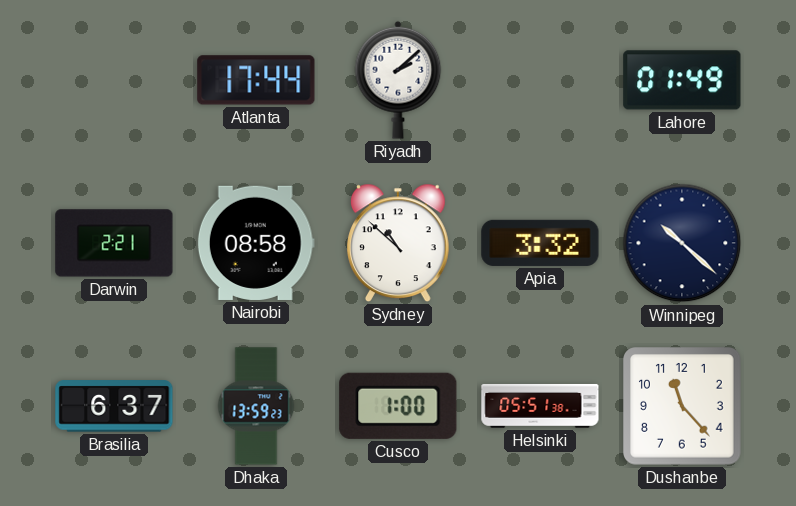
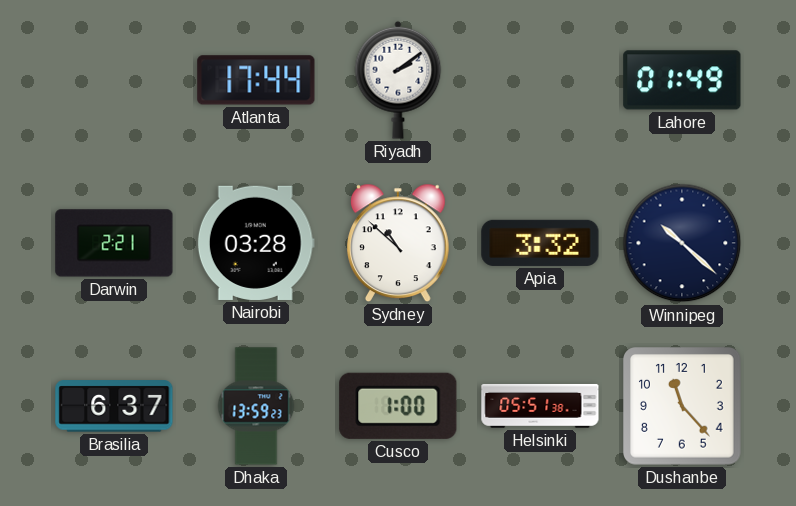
Riyadh: 2:08 -> 2:09
Nairobi: 08:58 -> 03:28
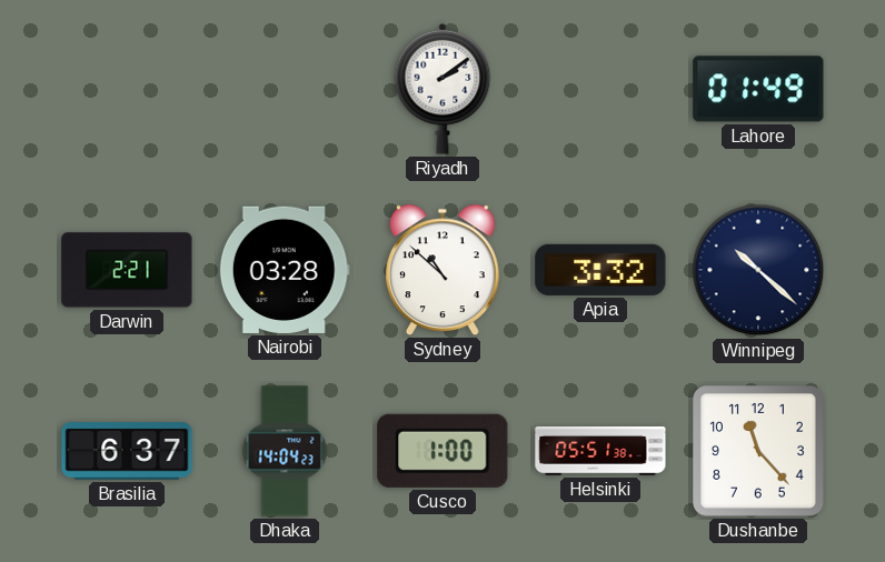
Atlanta: 17:44 -> none
Dhaka: 13:59 -> 14:04
